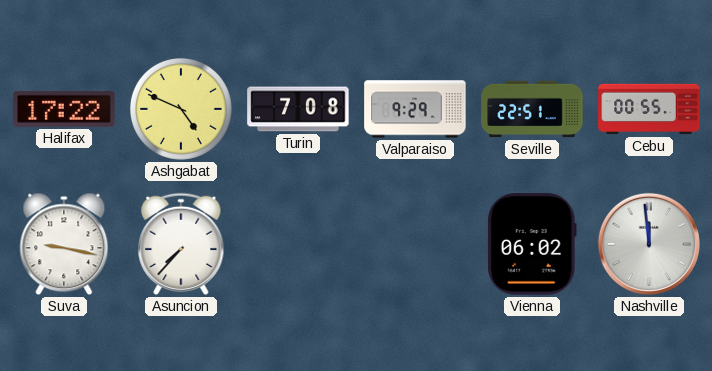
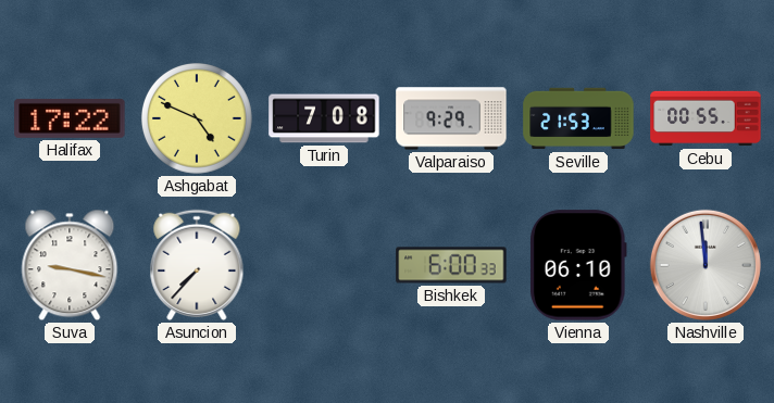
Seville: 22:51 -> 21:53
Bishkek: none -> 6:00
Vienna: 06:02 -> 06:10
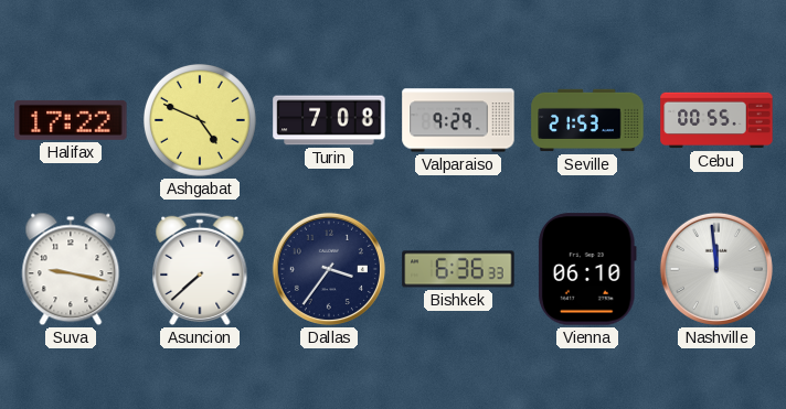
Asuncion: 7:37 -> 7:38
Dallas: none -> 3:36
Bishkek: 6:00 -> 6:36
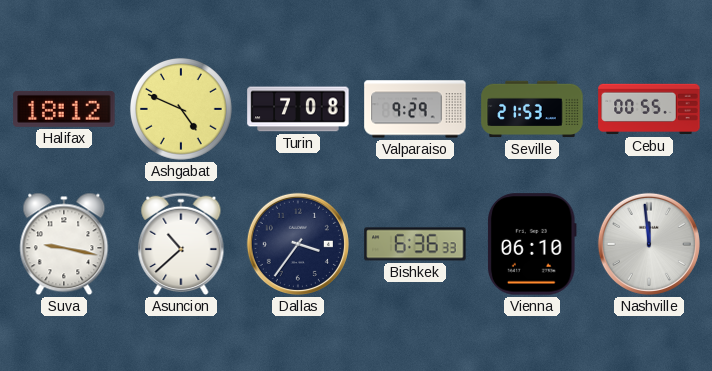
Halifax: 17:22 -> 18:12
Asuncion: 7:38 -> 10:38
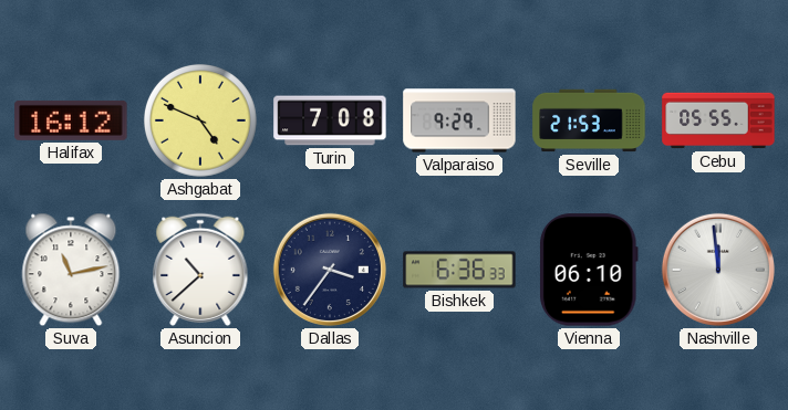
Halifax: 18:12 -> 16:12
Cebu: 00:55 -> 05:55
Suva: 9:17 -> 11:13
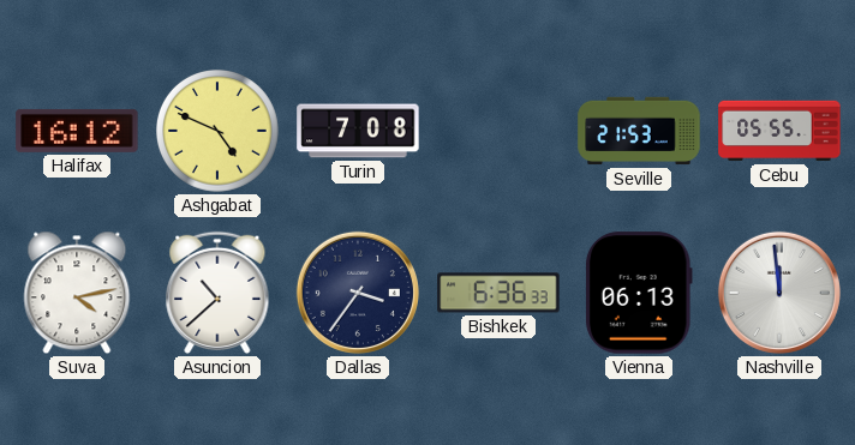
Valparaiso: 9:29 -> none
Suva: 11:13 -> 4:13
Vienna: 06:10 -> 06:13
